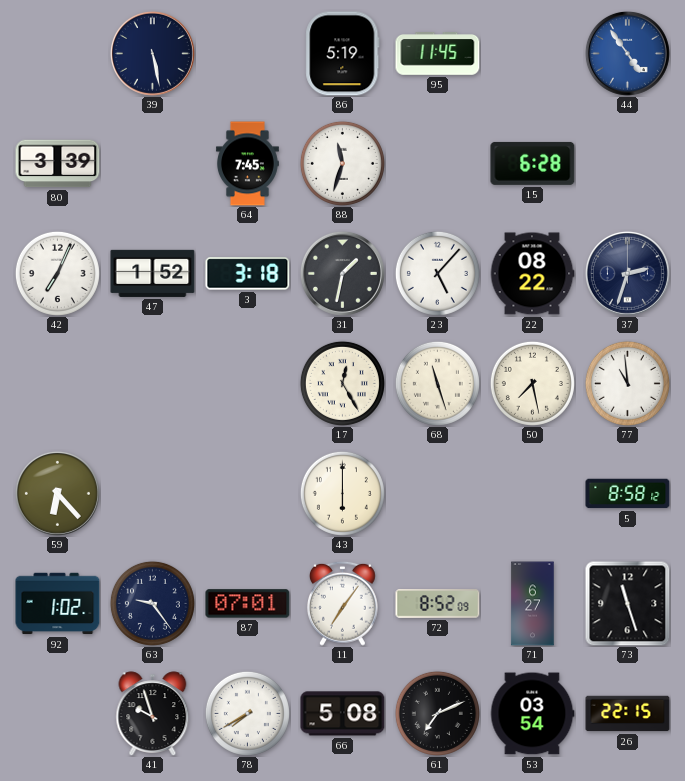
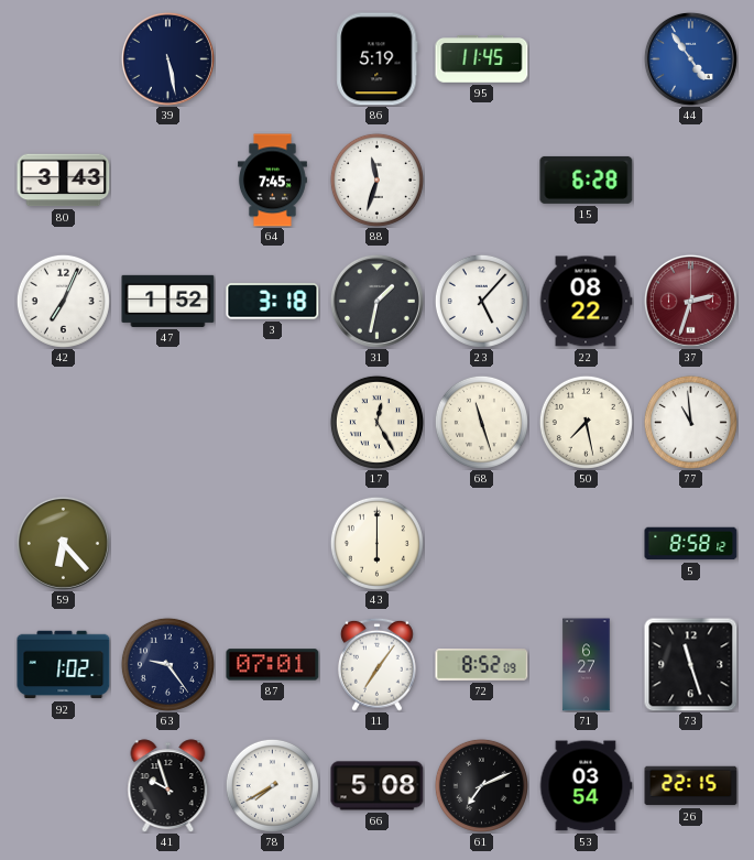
80: 3:39 -> 3:43
37 dial: navy -> burgundy
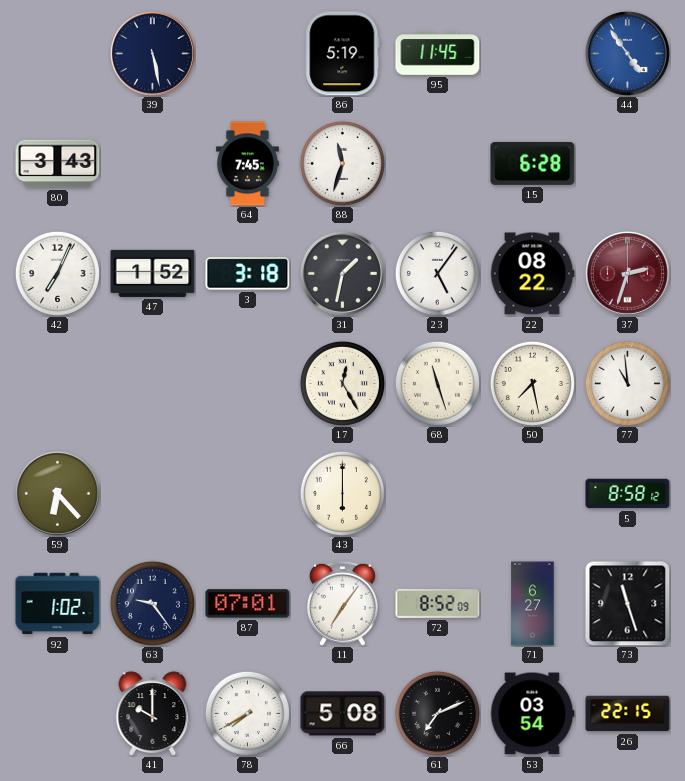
23: 5:07 -> 5:06
41: 9:57 -> 10:00
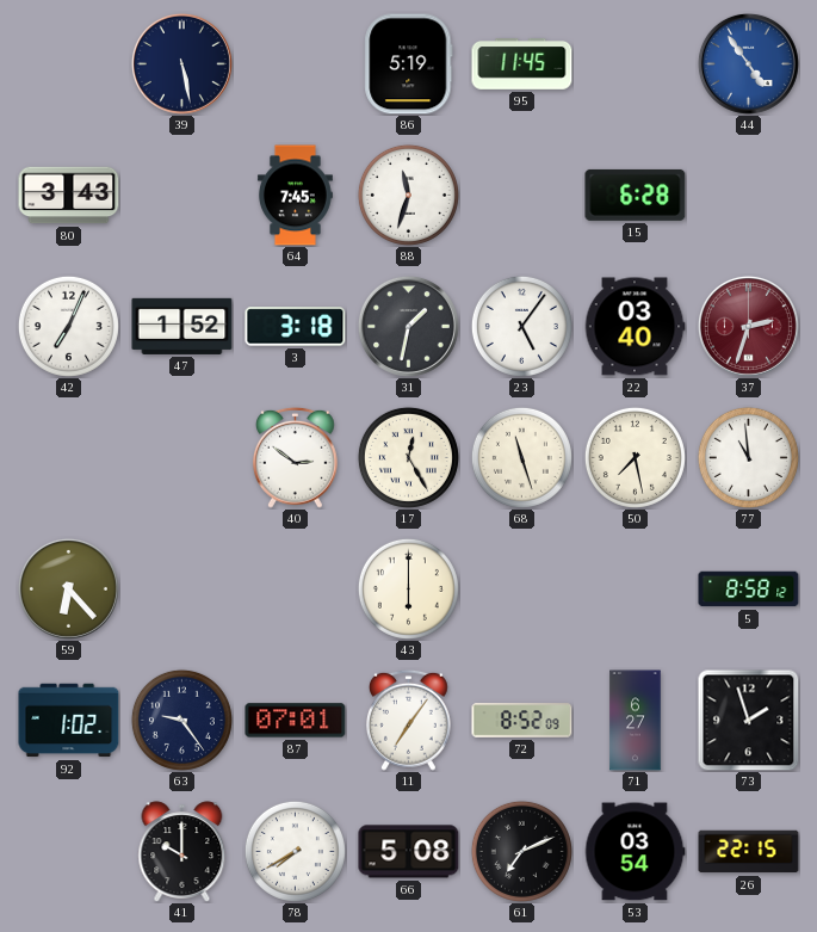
22: 08:22 -> 03:40
40: none -> 2:51
73: 11:27 -> 1:57
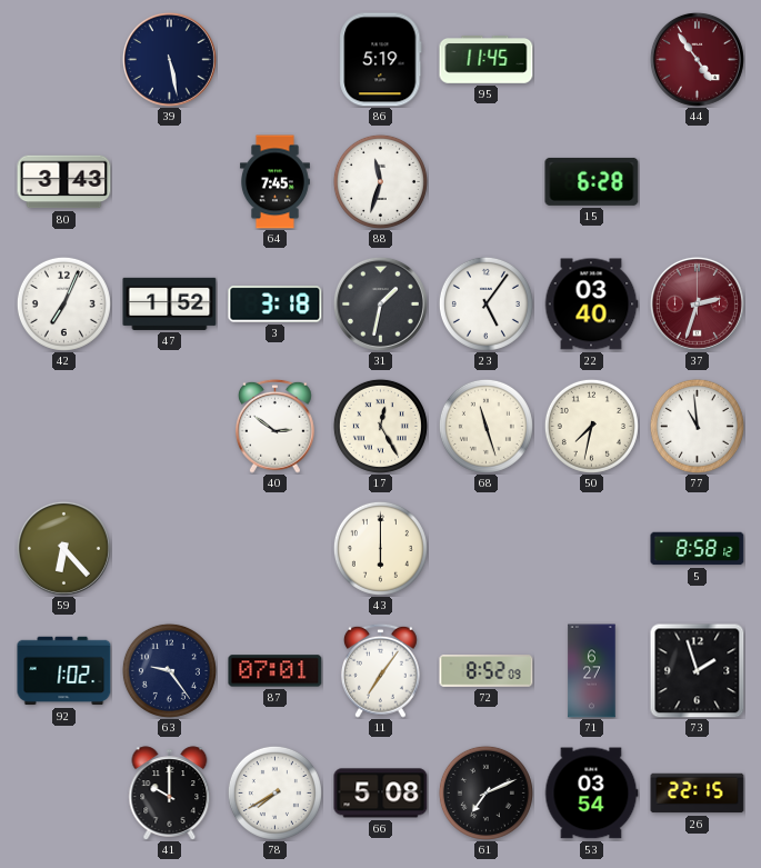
44 dial: blue -> burgundy
50: 7:28 -> 7:32
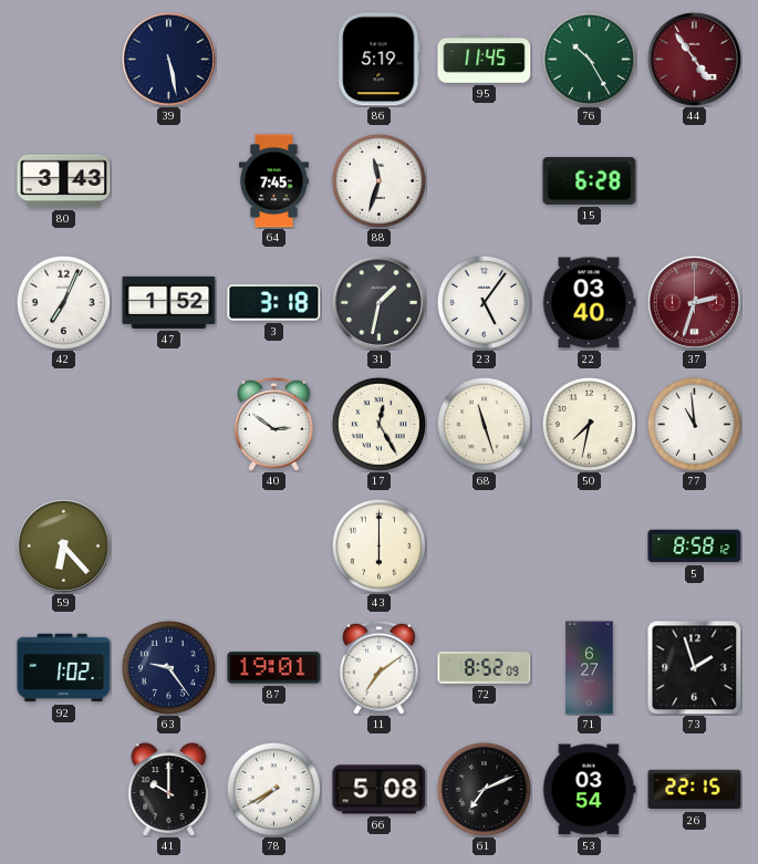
76: none -> 10:25
87: 07:01 -> 19:01
11: 7:06 -> 7:09
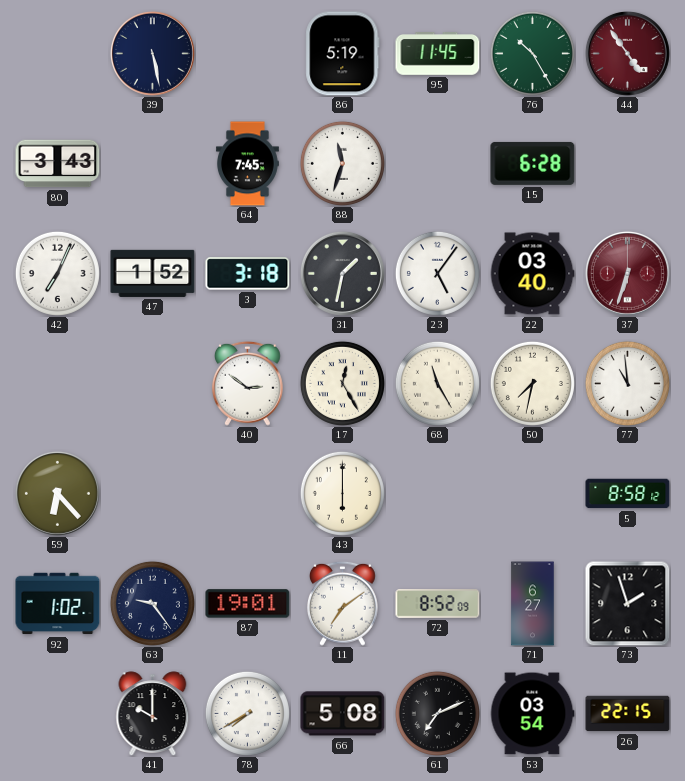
37: 2:33 -> 6:33
68: 11:27 -> 11:25
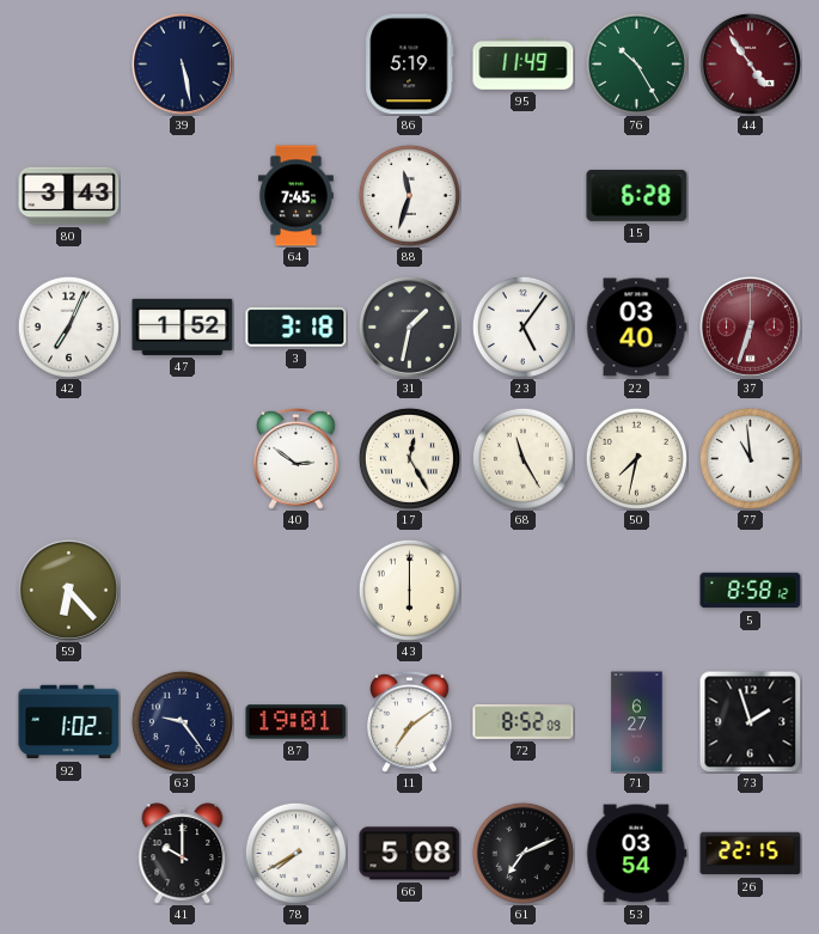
95: 11:45 -> 11:49
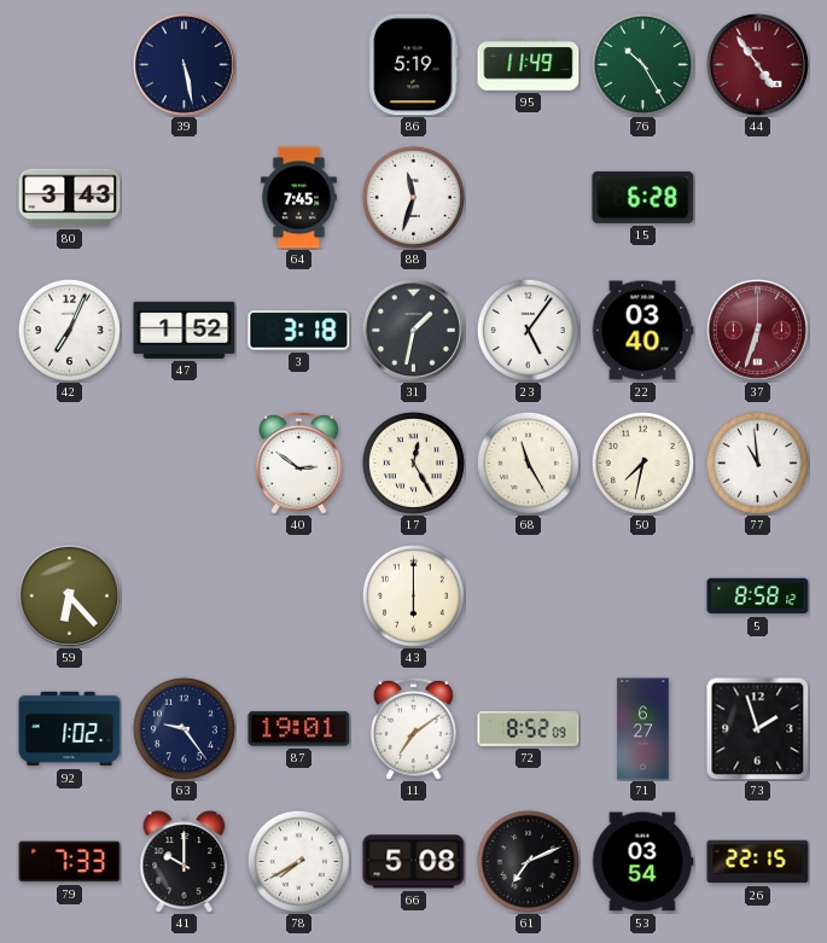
79: none -> 7:33
